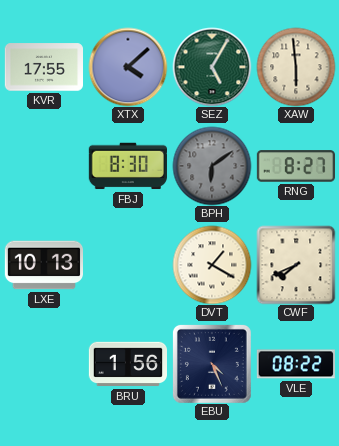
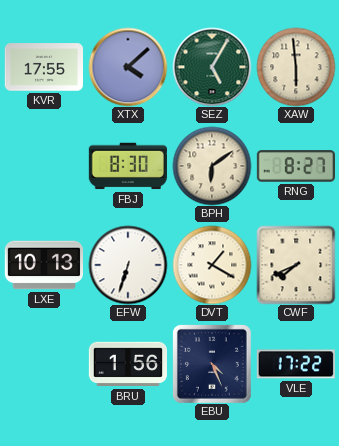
BPH dial: grey -> cream
EFW: none -> 6:33
VLE: 08:22 -> 17:22
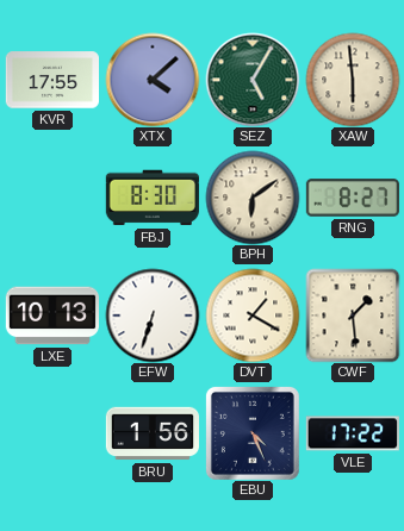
CWF: 7:41 -> 1:29
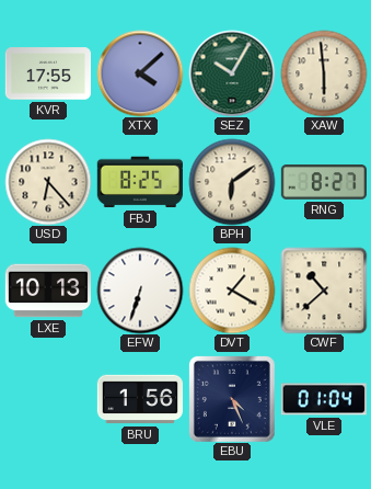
SEZ: 5:05 -> 10:05
USD: none -> 6:23
FBJ: 8:30 -> 8:25
CWF: 1:29 -> 10:38
VLE: 17:22 -> 01:04
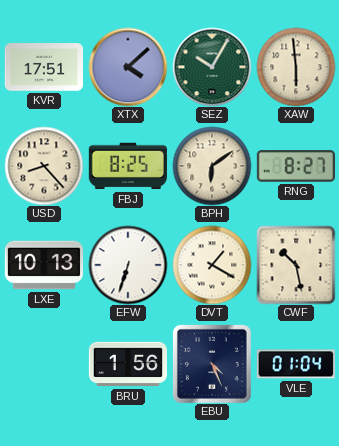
KVR: 17:55 -> 17:51
USD: 6:23 -> 8:23
CWF: 10:38 -> 10:28
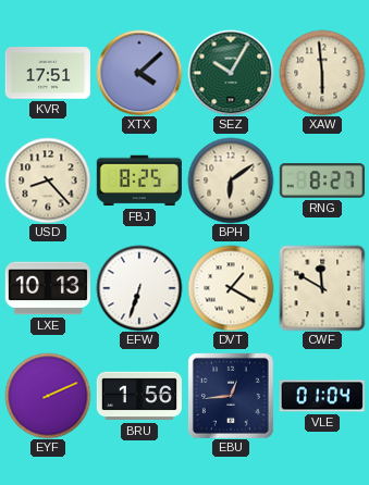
CWF: 10:28 -> 11:50
EYF: none -> 2:11
EBU: 4:26 -> 12:44
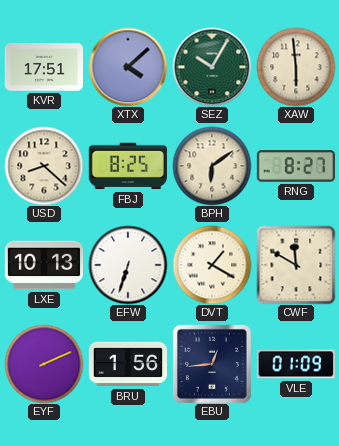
USD: 8:23 -> 8:22
VLE: 01:04 -> 01:09
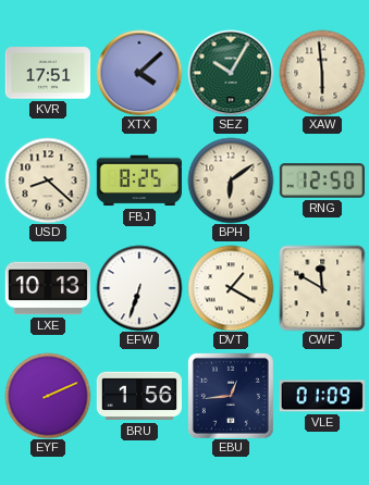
RNG: 8:27 -> 12:50
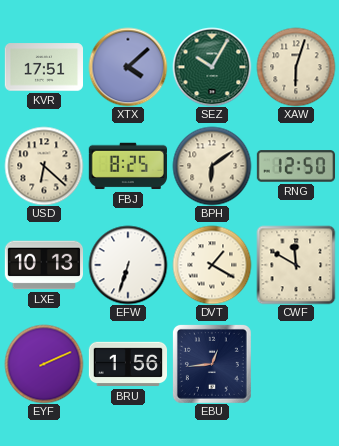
XAW: 5:59 -> 6:03
USD: 8:22 -> 6:22
VLE: 01:09 -> none
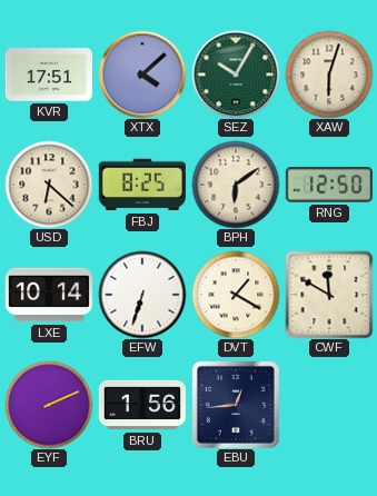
LXE: 10:13 -> 10:14
